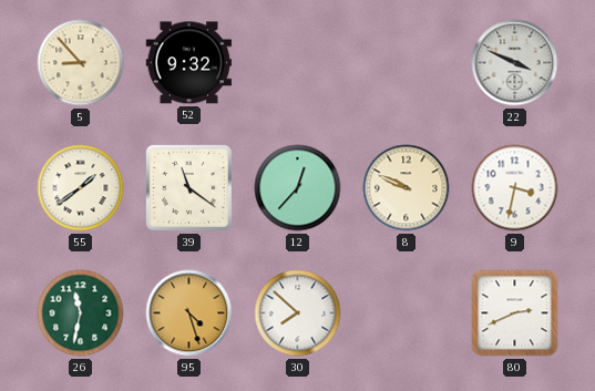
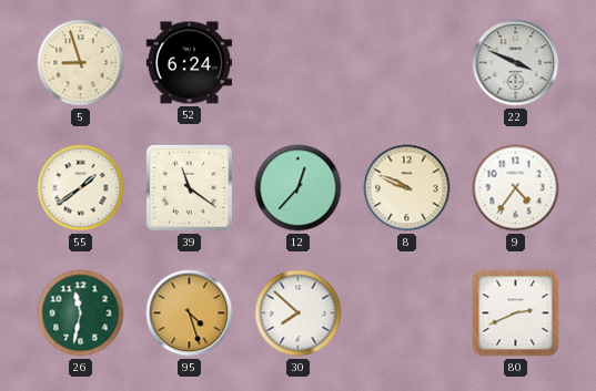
5: 8:53 -> 8:57
52: 9:32 -> 6:24
9: 3:32 -> 4:36
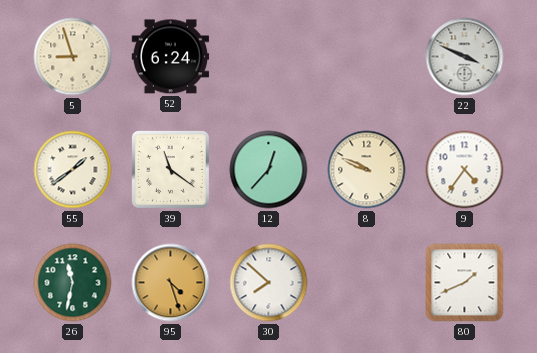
80: 2:41 -> 1:41
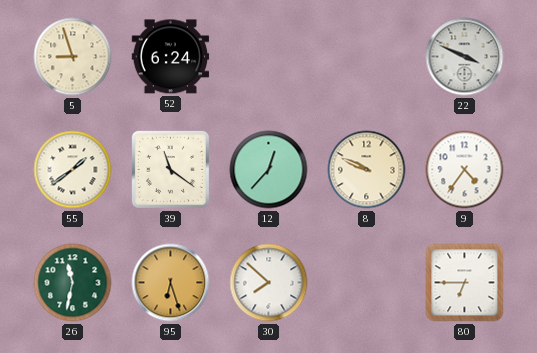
95: 4:27 -> 6:27
80: 1:41 -> 6:45
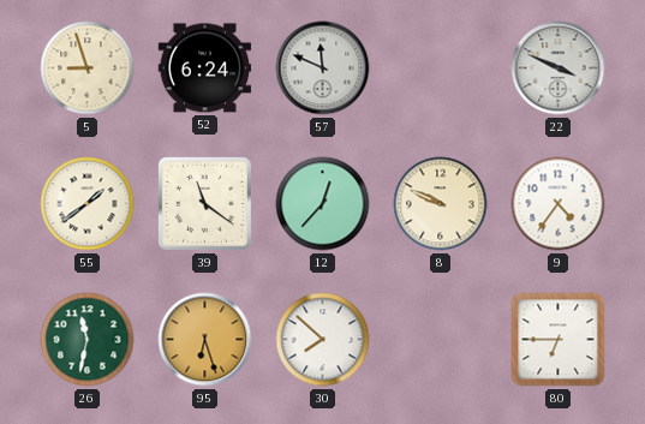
57: none -> 11:49
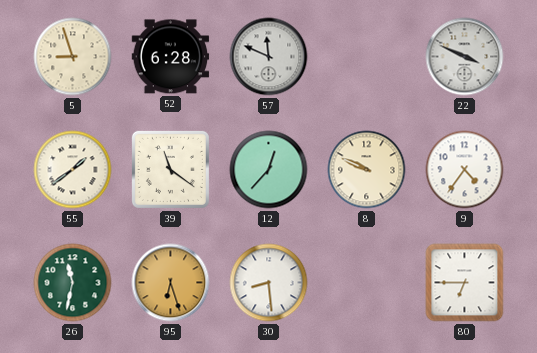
52: 6:24 -> 6:28
30: 7:52 -> 8:29
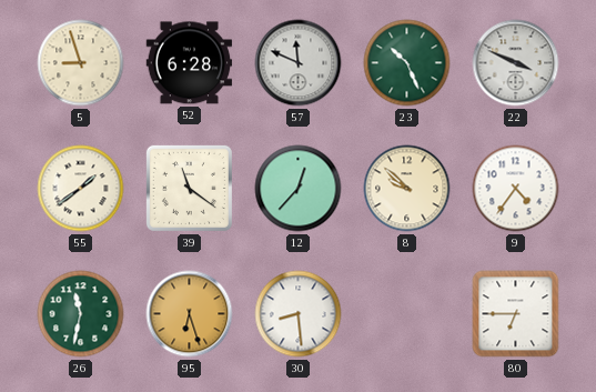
23: none -> 10:26
8: 9:49 -> 9:52
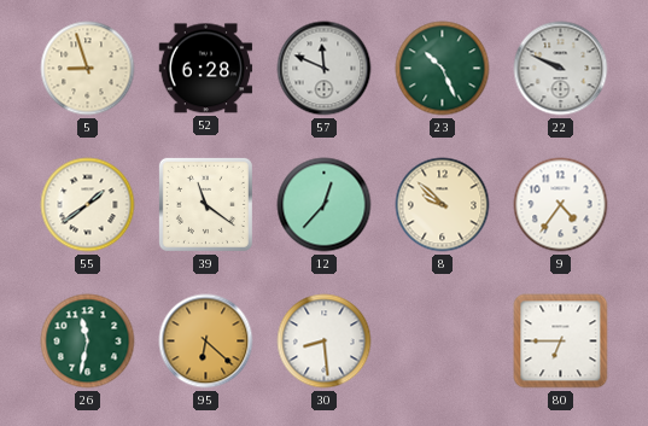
22: 3:49 -> 9:49
95: 6:27 -> 6:22
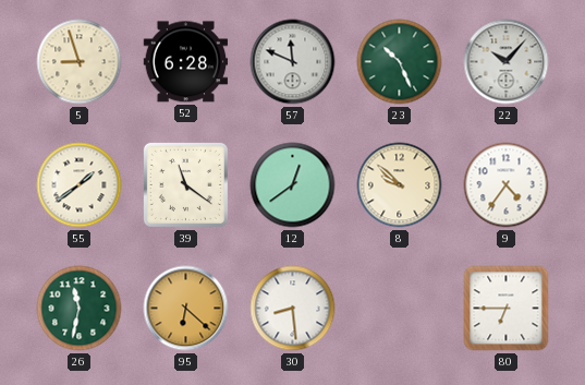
22: 9:49 -> 10:07
12: 12:37 -> 12:39
